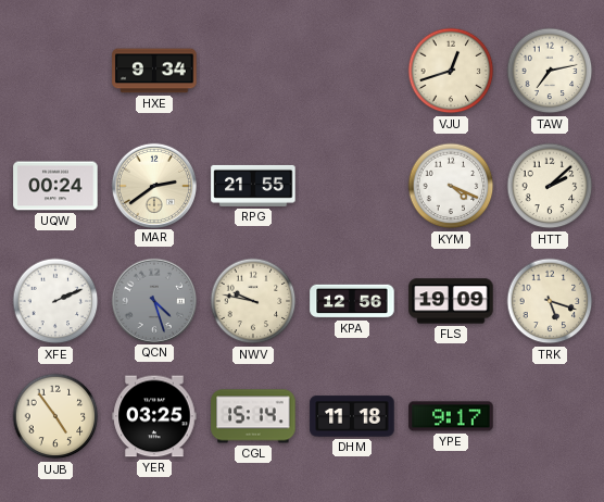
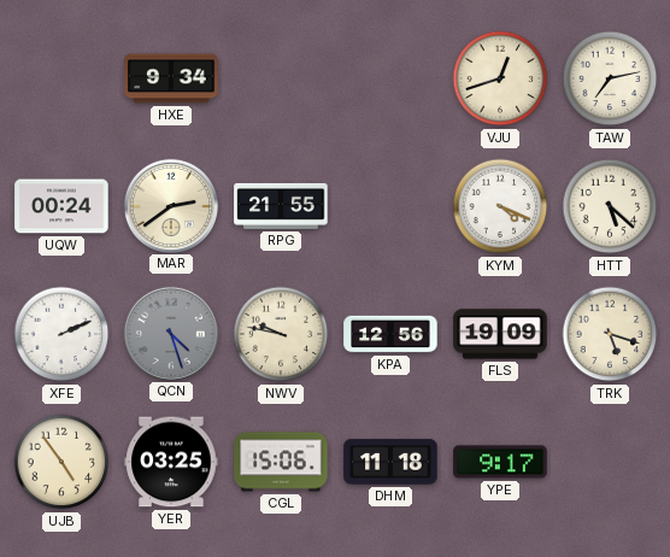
HTT: 2:08 -> 5:22
CGL: 15:14 -> 15:06
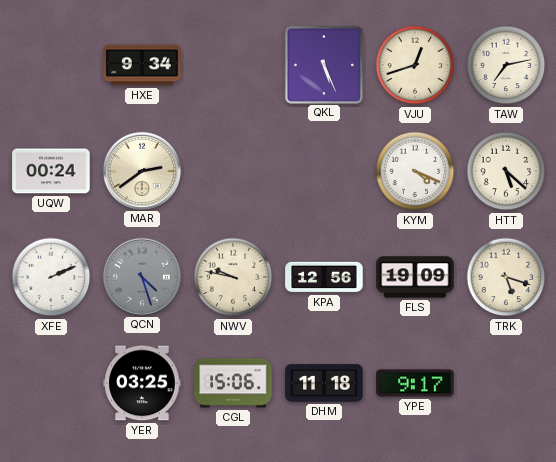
QKL: none -> 5:26
RPG: 21:55 -> none
UJB: 4:54 -> none
